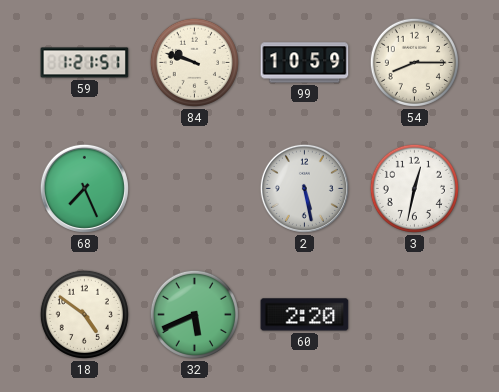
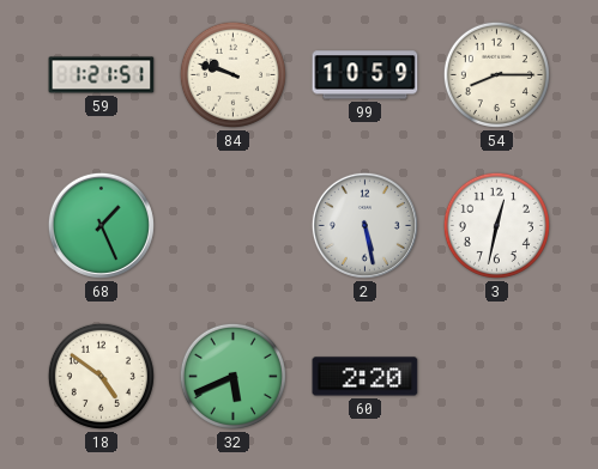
68: 7:26 -> 1:26
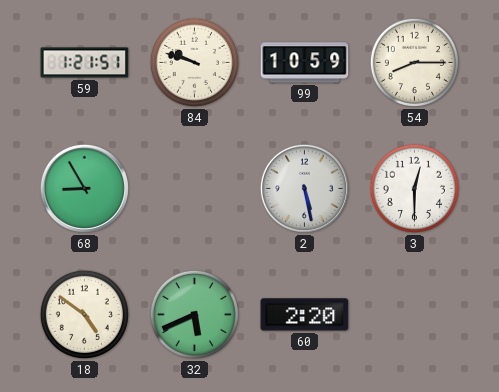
68: 1:26 -> 8:55
3: 12:32 -> 12:30
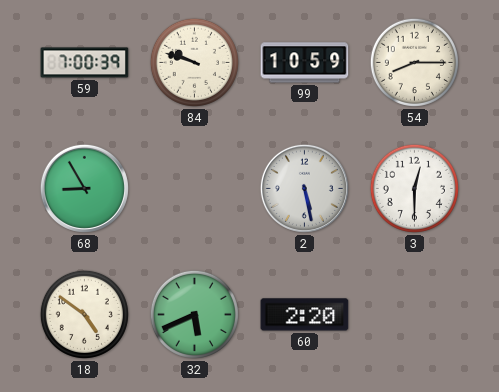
59: 1:21 -> 7:00
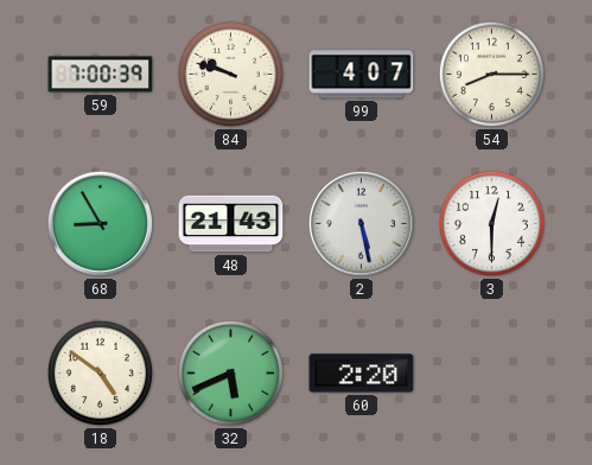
99: 10:59 -> 4:07
48: none -> 21:43
